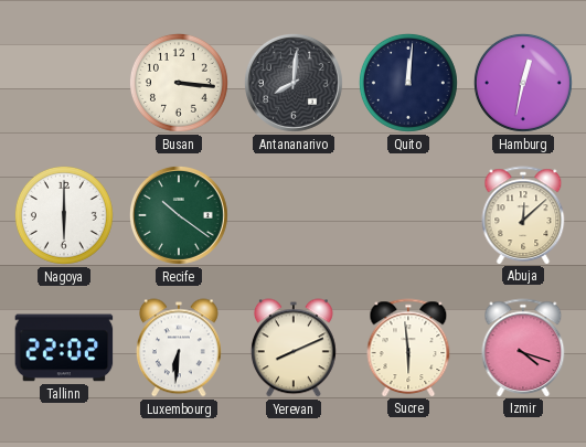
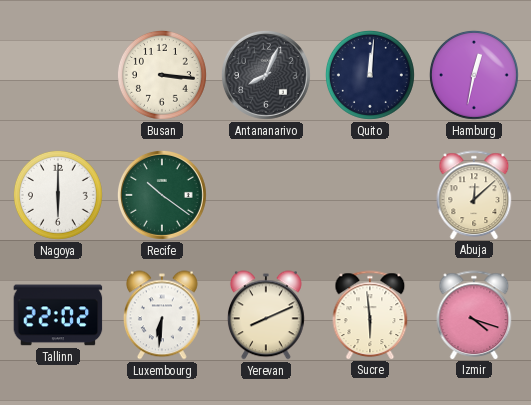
Antananarivo: 8:01 -> 8:04
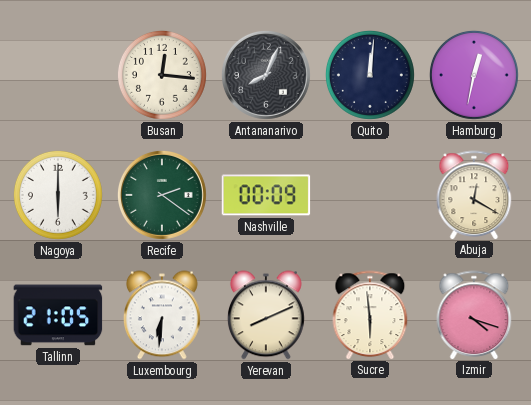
Busan: 3:16 -> 12:16
Recife: 10:21 -> 2:21
Nashville: none -> 00:09
Abuja: 12:08 -> 12:20
Tallinn: 22:02 -> 21:05
